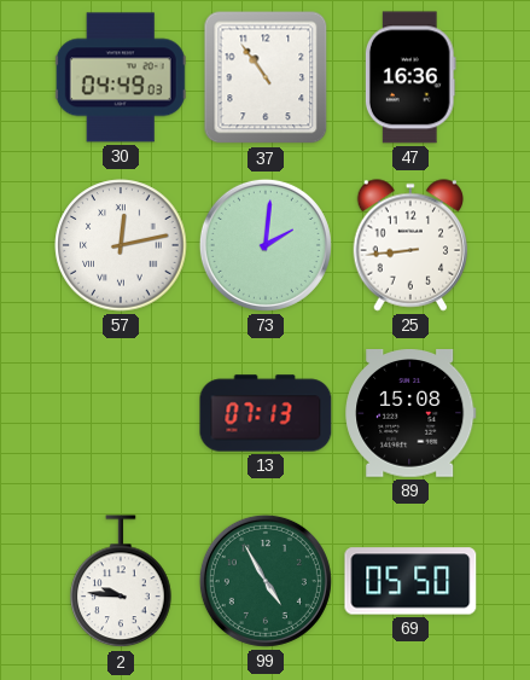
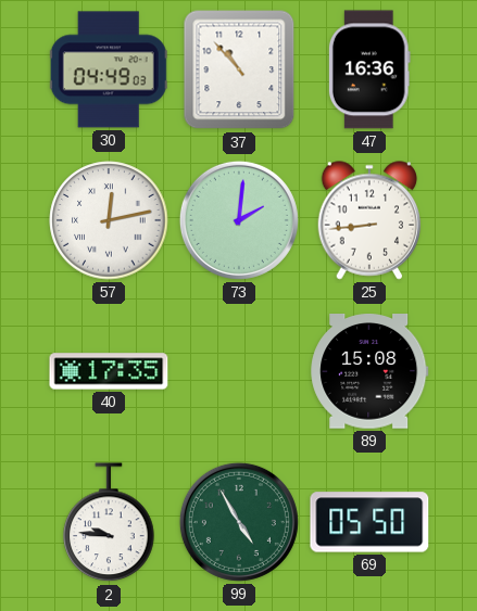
37: 10:54 -> 10:53
40: none -> 17:35
13: 07:13 -> none
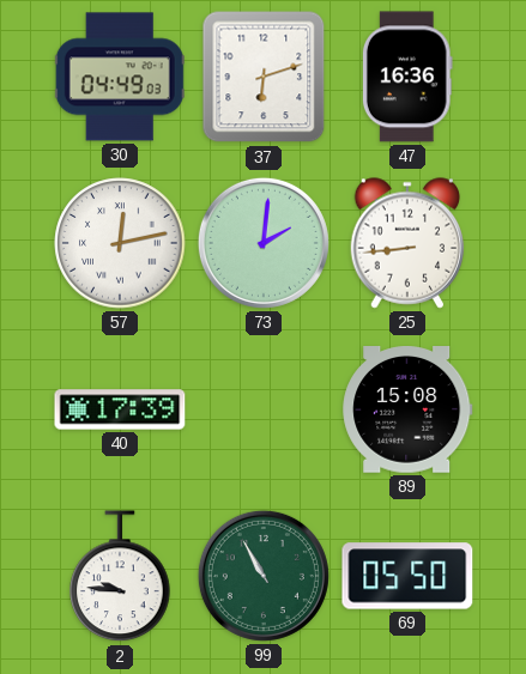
37: 10:53 -> 6:12
40: 17:35 -> 17:39
99: 4:55 -> 10:55
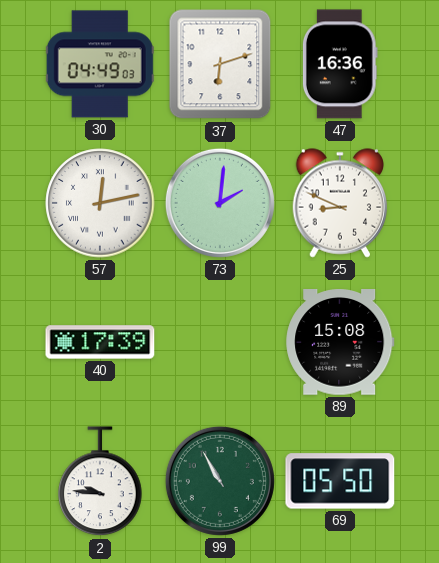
25: 8:44 -> 8:49
